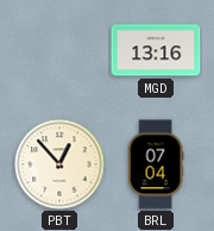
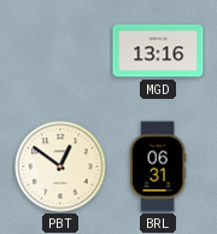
PBT: 12:53 -> 12:51
BRL: 07:04 -> 06:31
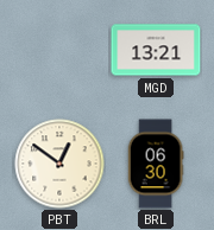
MGD: 13:16 -> 13:21
BRL: 06:31 -> 06:30
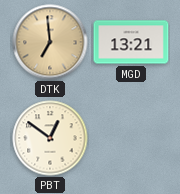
DTK: none -> 6:59
BRL: 06:30 -> none
